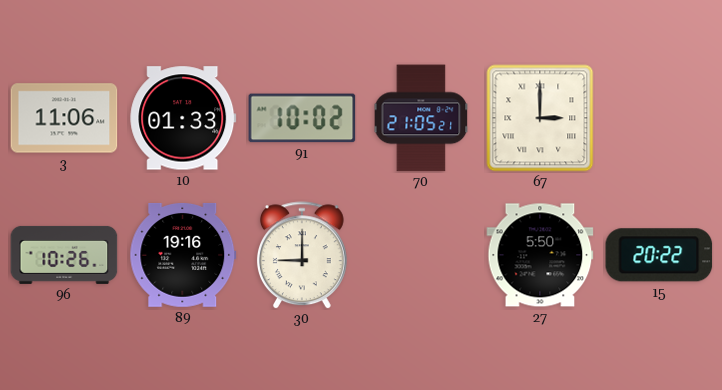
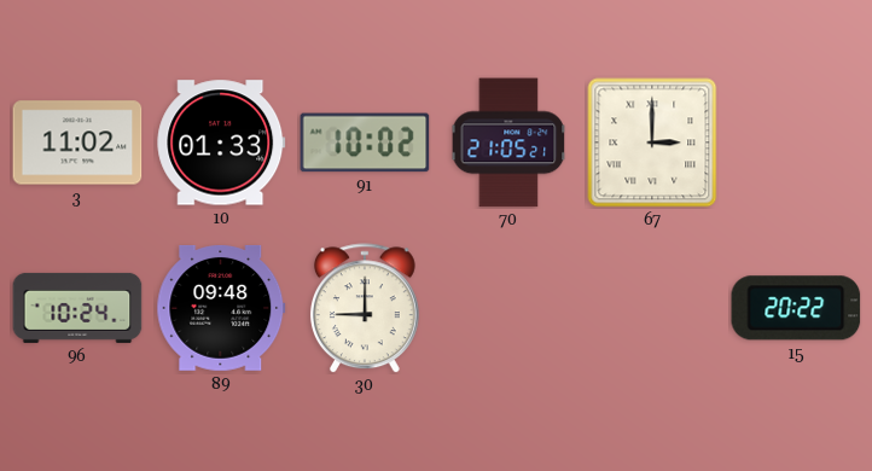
3: 11:06 -> 11:02
96: 10:26 -> 10:24
89: 19:16 -> 09:48
27: 5:50 -> none
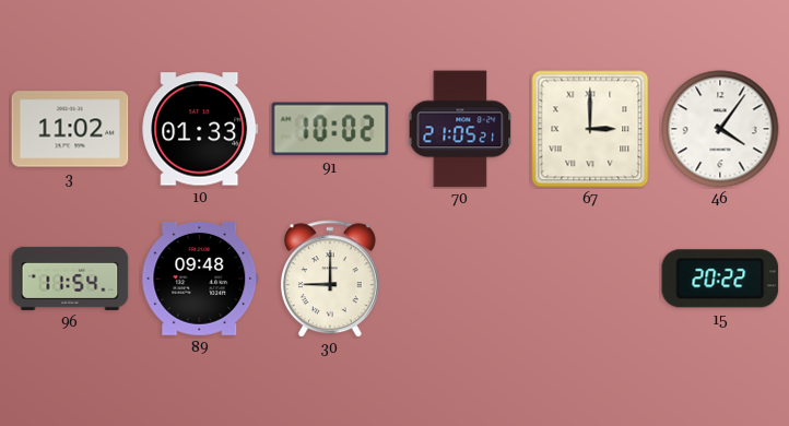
46: none -> 4:06
96: 10:24 -> 11:54
